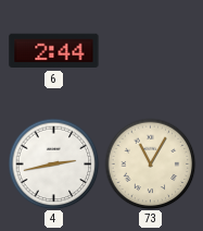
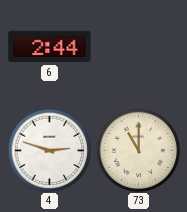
4: 2:43 -> 2:48
73: 11:05 -> 11:00
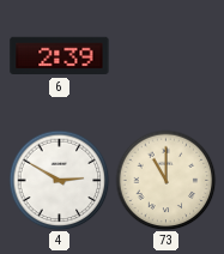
6: 2:44 -> 2:39
4: 2:48 -> 2:50
